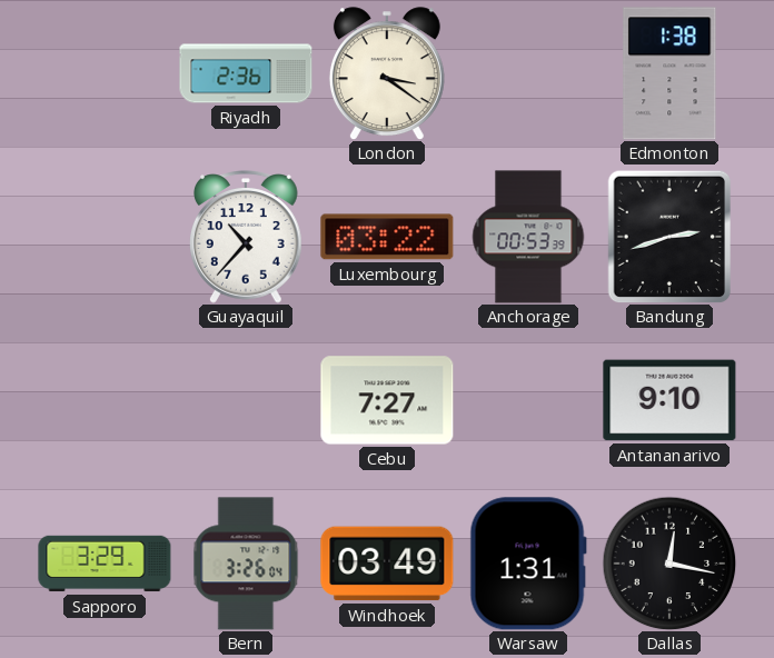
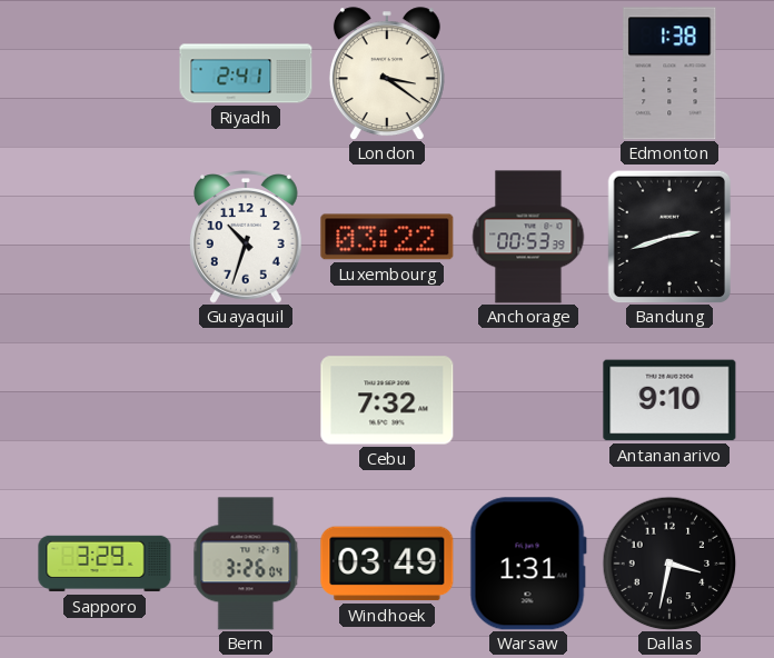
Riyadh: 2:36 -> 2:41
Guayaquil: 10:37 -> 10:33
Cebu: 7:27 -> 7:32
Dallas: 12:17 -> 3:32
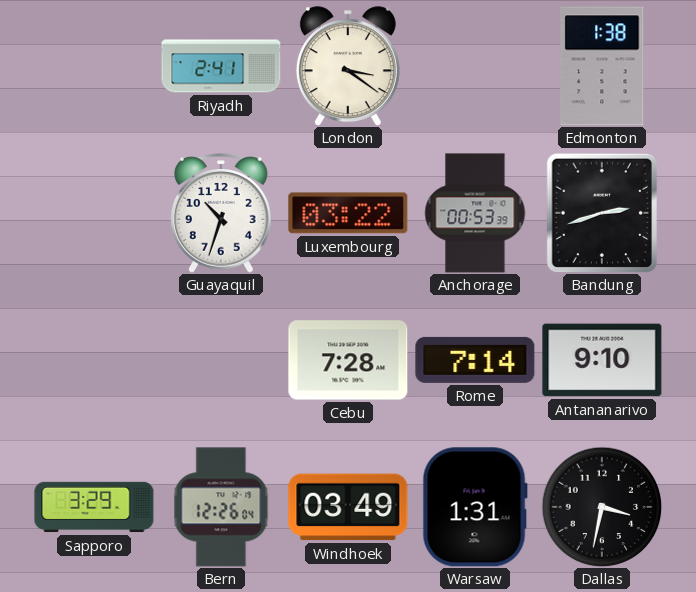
Cebu: 7:32 -> 7:28
Rome: none -> 7:14
Bern: 3:26 -> 12:26
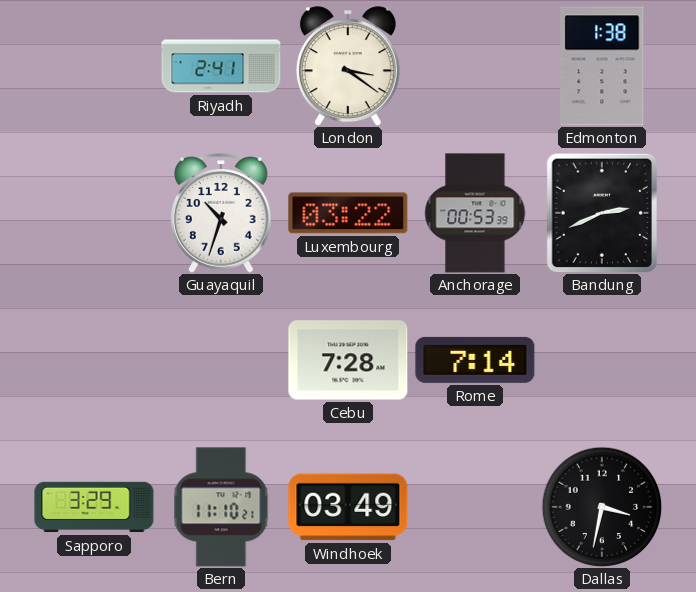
Bandung: 2:42 -> 2:41
Antananarivo: 9:10 -> none
Bern: 12:26 -> 11:10
Warsaw: 1:31 -> none
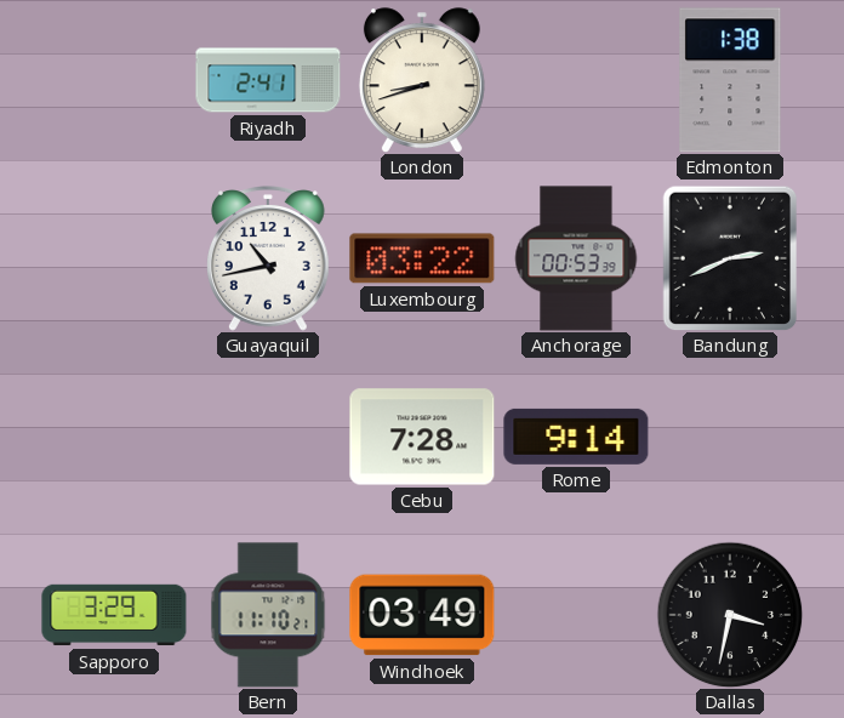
London: 3:21 -> 8:42
Guayaquil: 10:33 -> 10:43
Rome: 7:14 -> 9:14
